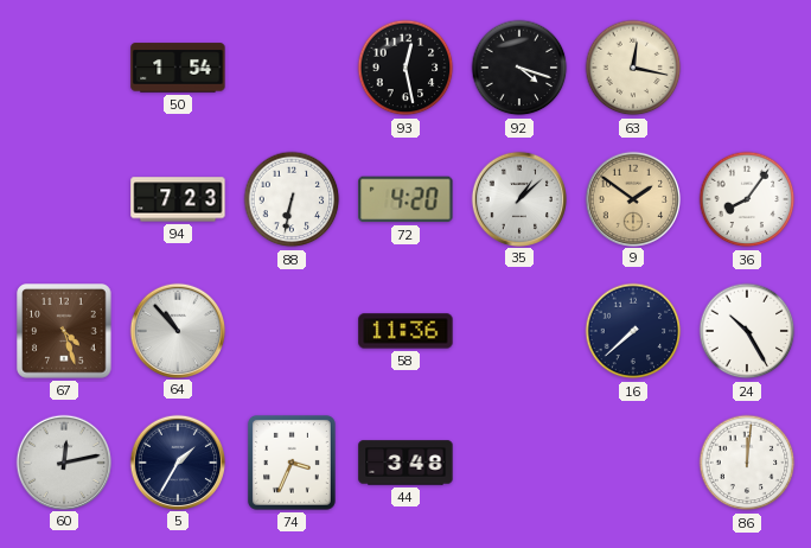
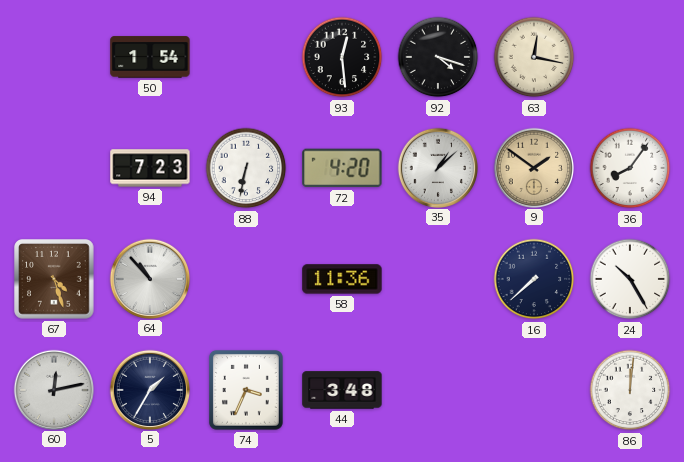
93: 12:28 -> 12:29
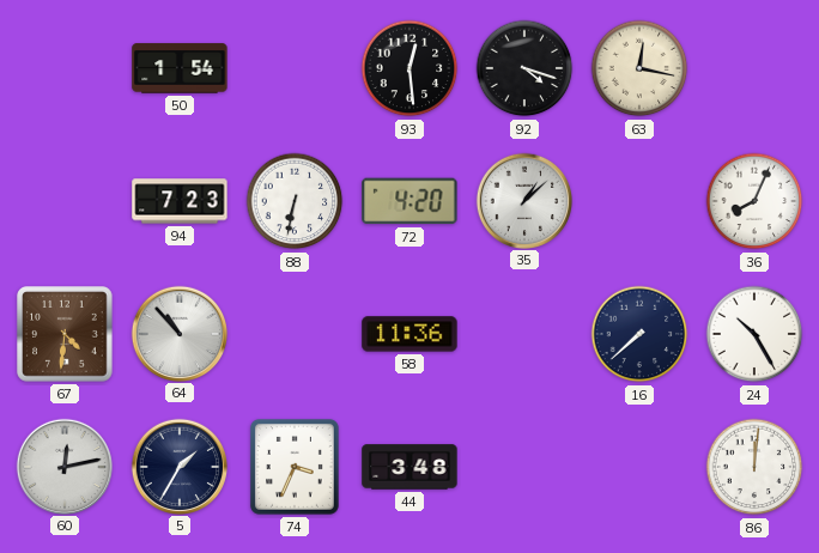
9: 1:51 -> none
36: 8:06 -> 8:04
67: 4:27 -> 4:31
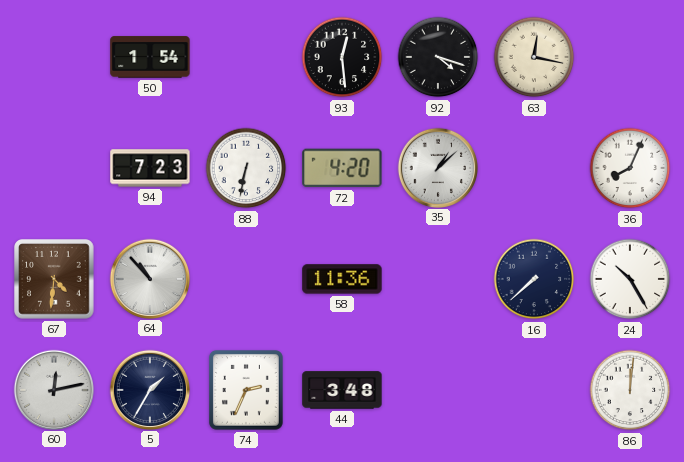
74: 3:34 -> 2:34
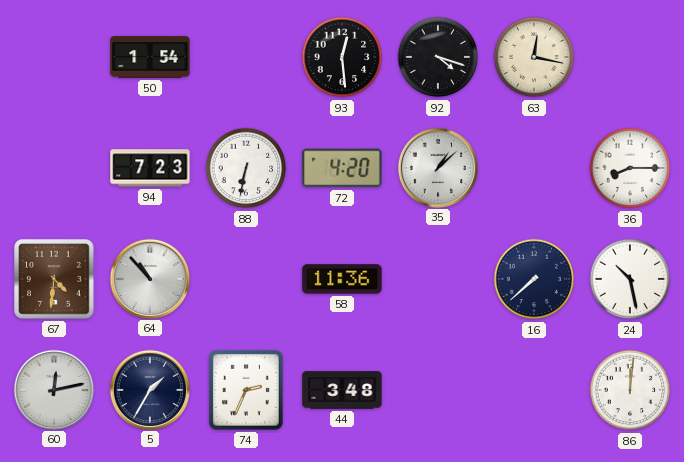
36: 8:04 -> 8:15
24: 10:25 -> 10:28
